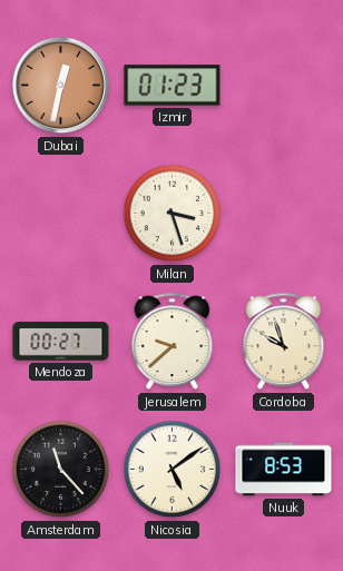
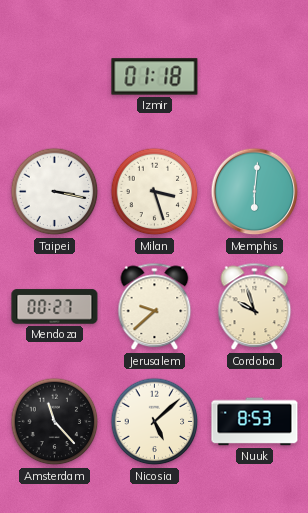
Dubai: 12:32 -> none
Izmir: 01:23 -> 01:18
Taipei: none -> 3:17
Memphis: none -> 6:01
Nicosia: 5:09 -> 5:08
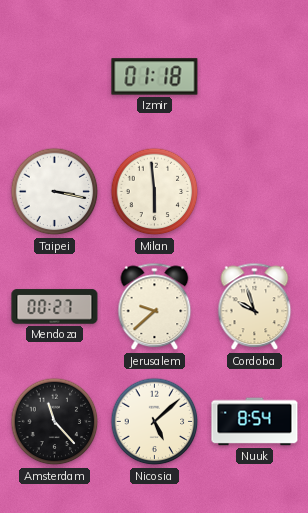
Milan: 3:27 -> 5:59
Memphis: 6:01 -> none
Nuuk: 8:53 -> 8:54
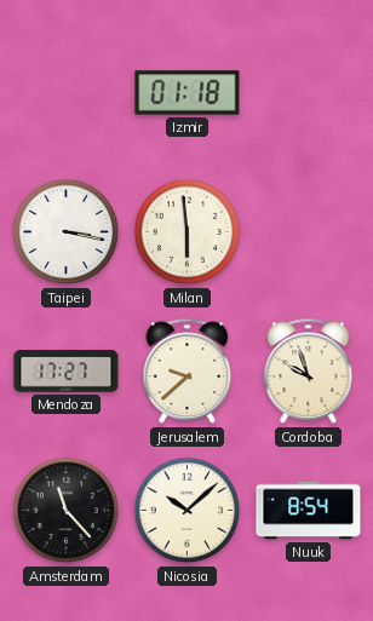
Mendoza: 00:27 -> 17:27
Nicosia: 5:08 -> 10:08
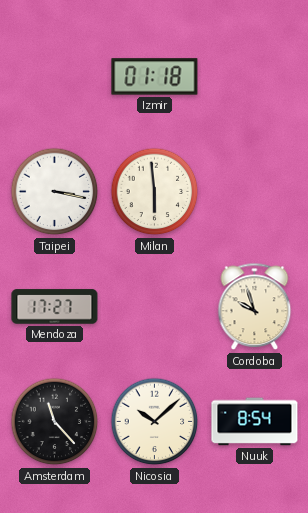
Jerusalem: 9:38 -> none
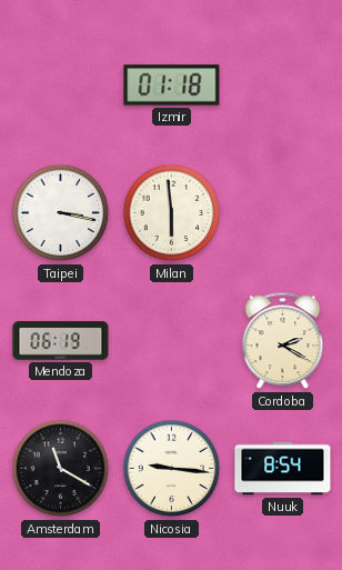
Mendoza: 17:27 -> 06:19
Cordoba: 9:57 -> 2:20
Amsterdam: 11:23 -> 11:20
Nicosia: 10:08 -> 9:16
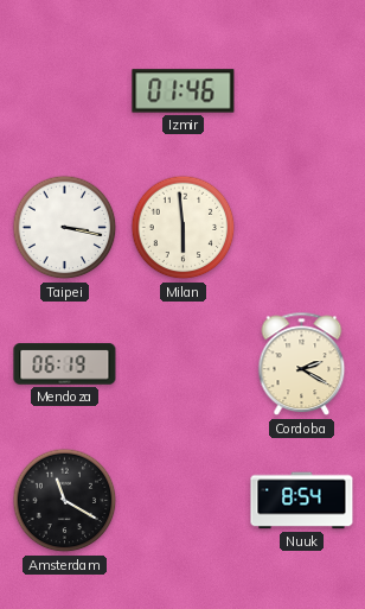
Izmir: 01:18 -> 01:46
Nicosia: 9:16 -> none
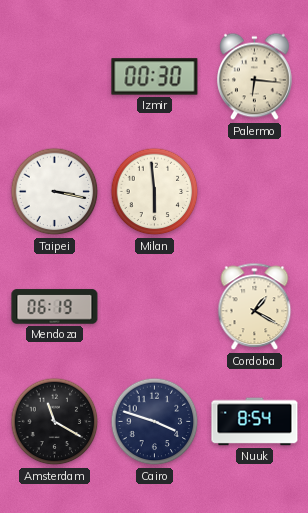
Izmir: 01:46 -> 00:30
Palermo: none -> 6:16
Cordoba: 2:20 -> 1:20
Cairo: none -> 3:48
